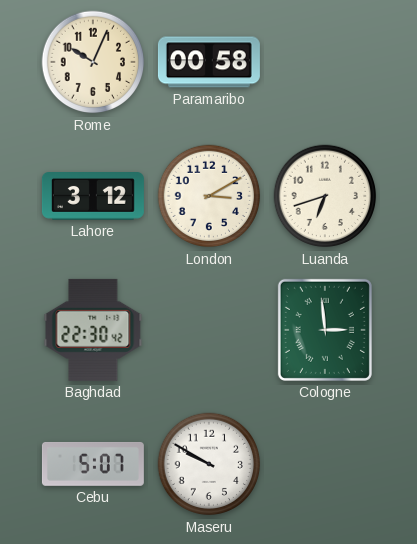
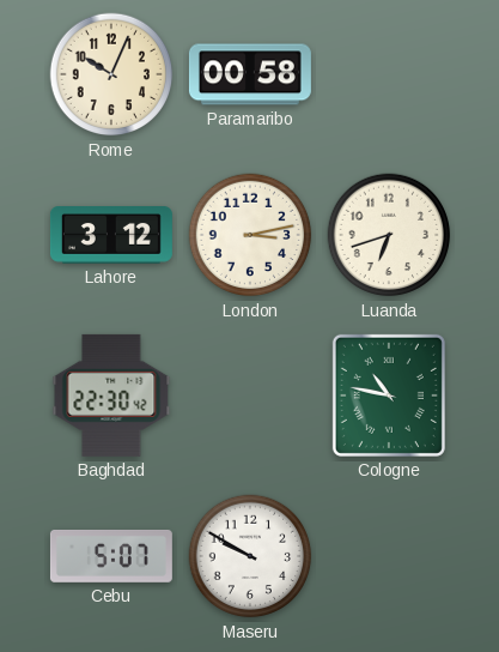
London: 3:10 -> 3:13
Cologne: 2:59 -> 10:47
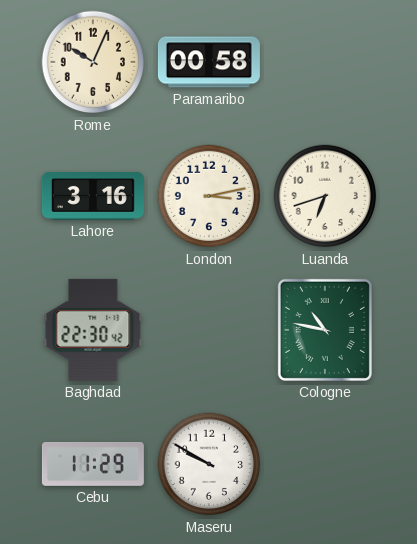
Lahore: 3:12 -> 3:16
Cebu: 5:07 -> 11:29
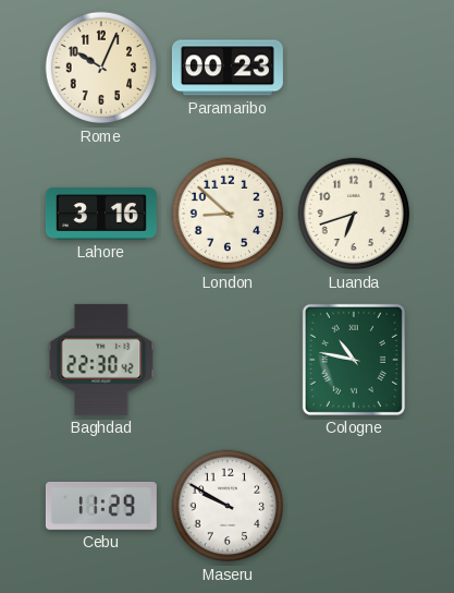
Paramaribo: 00:58 -> 00:23
London: 3:13 -> 8:52
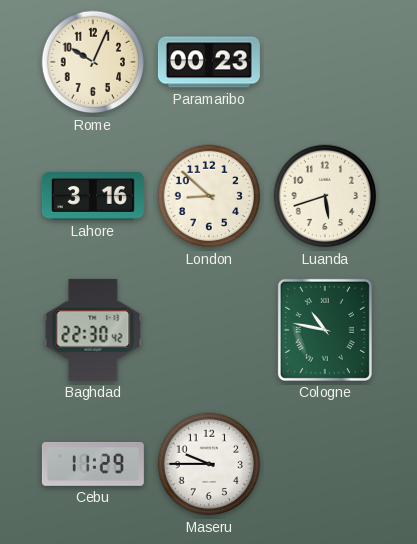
Luanda: 6:42 -> 5:42
Maseru: 9:50 -> 9:45
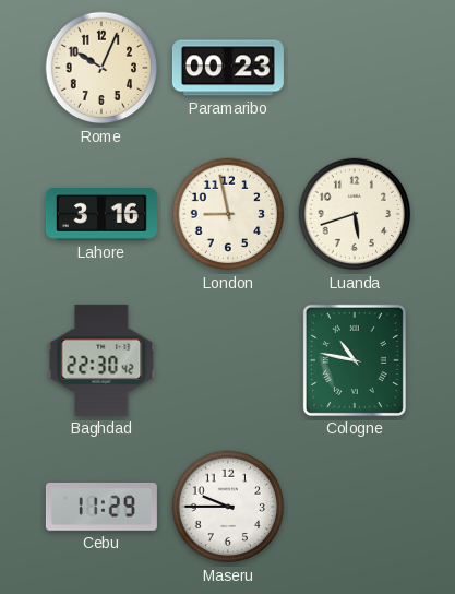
London: 8:52 -> 8:58
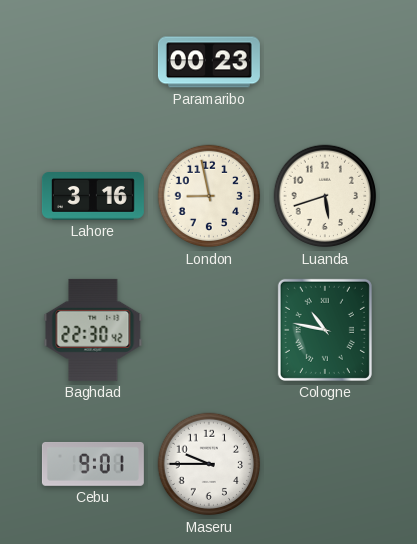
Rome: 10:04 -> none
Cebu: 11:29 -> 9:01
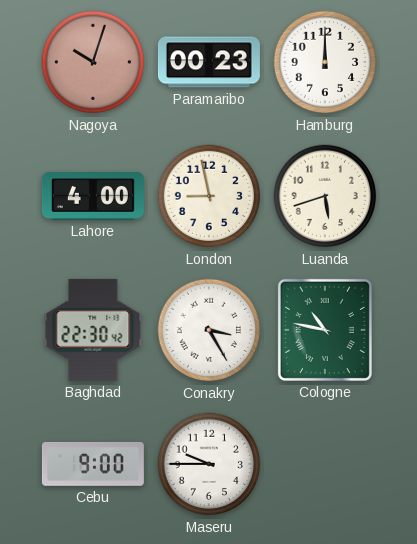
Nagoya: none -> 10:03
Hamburg: none -> 12:00
Lahore: 3:16 -> 4:00
Conakry: none -> 3:25
Cebu: 9:01 -> 9:00
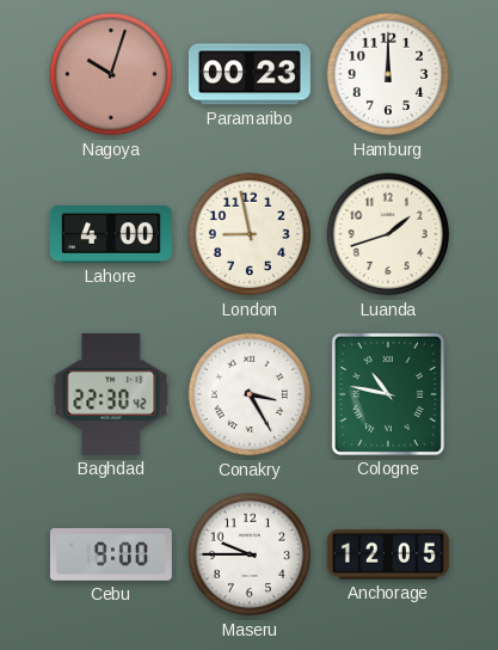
Luanda: 5:42 -> 1:42
Anchorage: none -> 12:05
